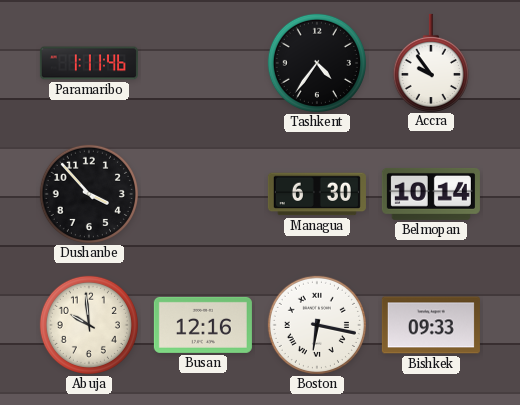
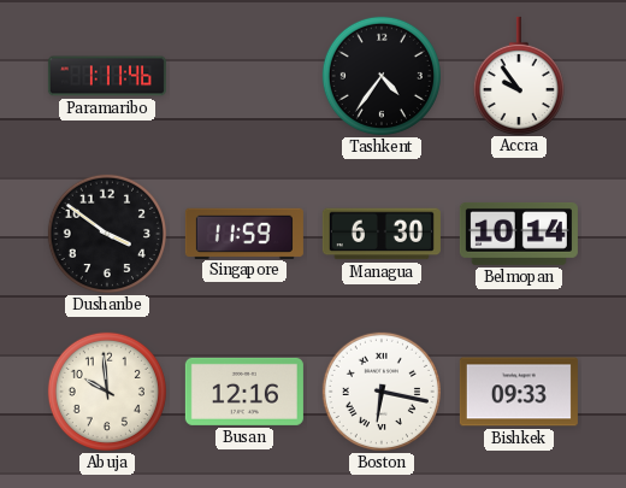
Dushanbe: 3:53 -> 3:51
Singapore: none -> 11:59
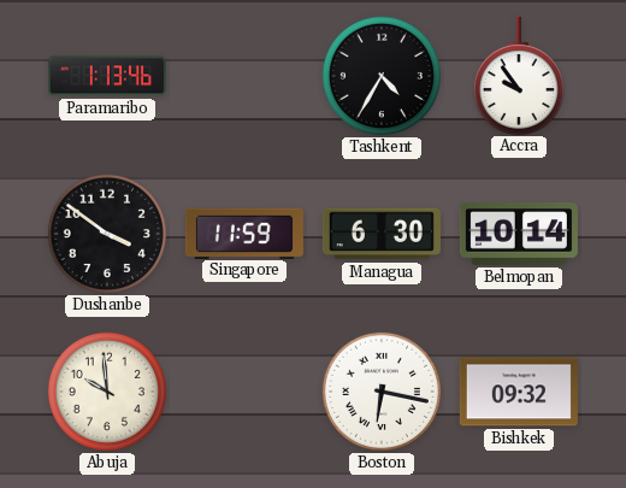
Paramaribo: 1:11 -> 1:13
Tashkent: 4:36 -> 4:35
Busan: 12:16 -> none
Bishkek: 09:33 -> 09:32
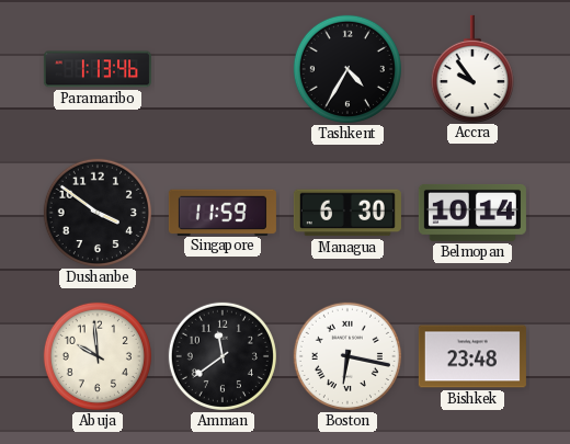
Amman: none -> 11:39
Bishkek: 09:32 -> 23:48
